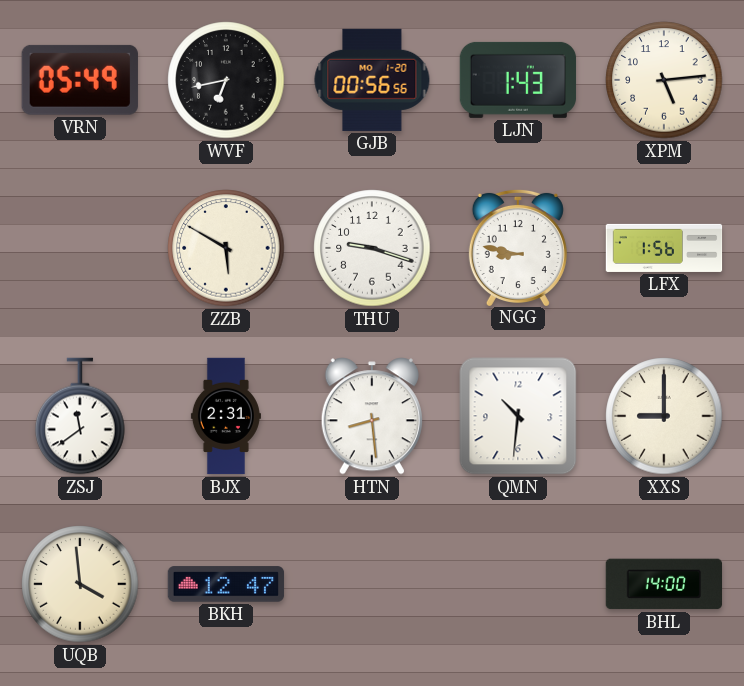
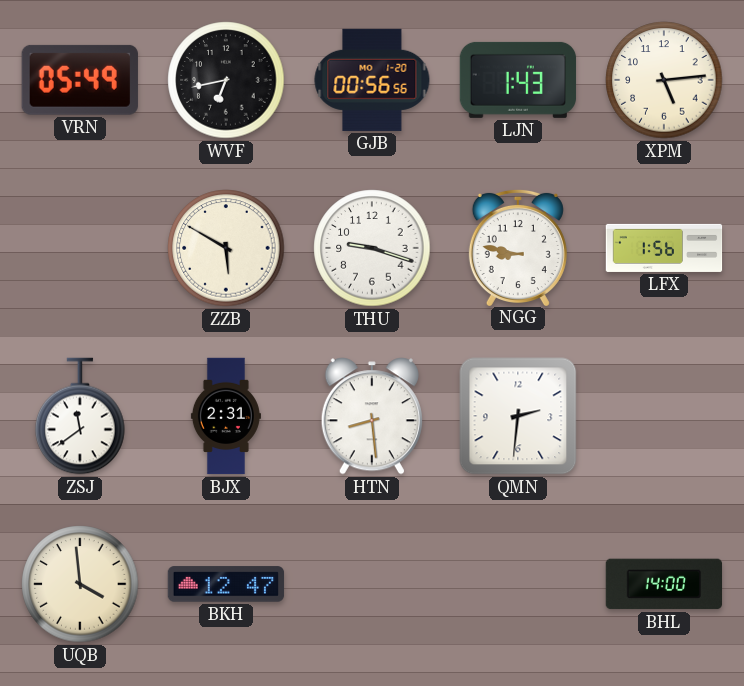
QMN: 10:31 -> 2:31
XXS: 9:00 -> none
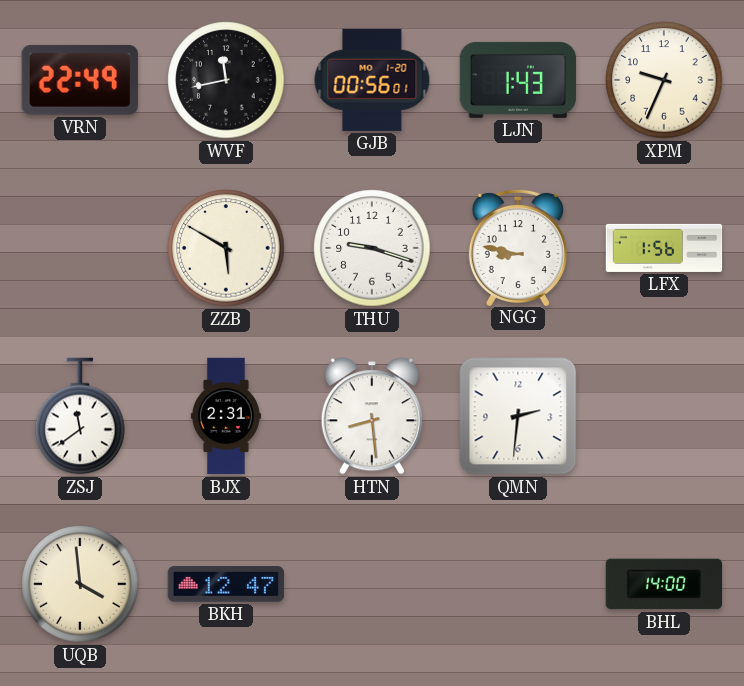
VRN: 05:49 -> 22:49
WVF: 6:43 -> 11:43
GJB: 00:56:56 -> 00:56:01
XPM: 5:14 -> 9:34
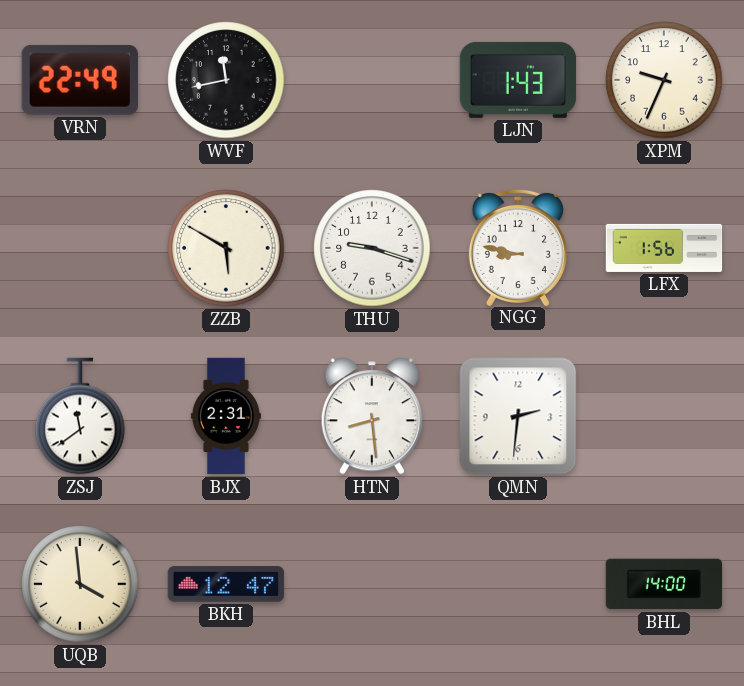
GJB: 00:56 -> none
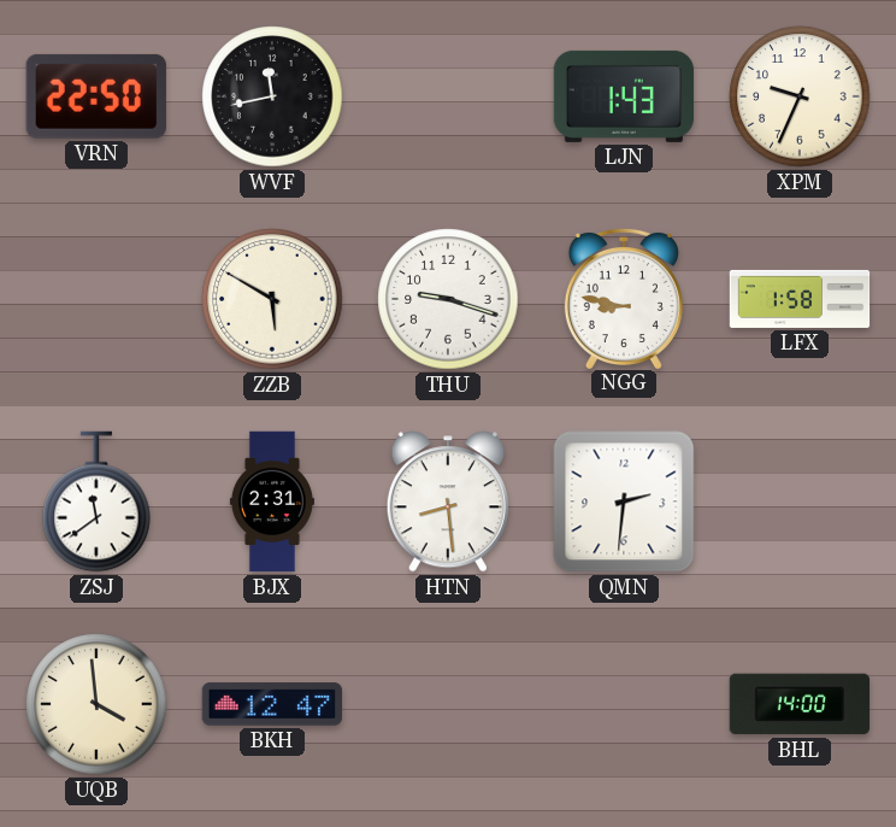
VRN: 22:49 -> 22:50
LFX: 1:56 -> 1:58
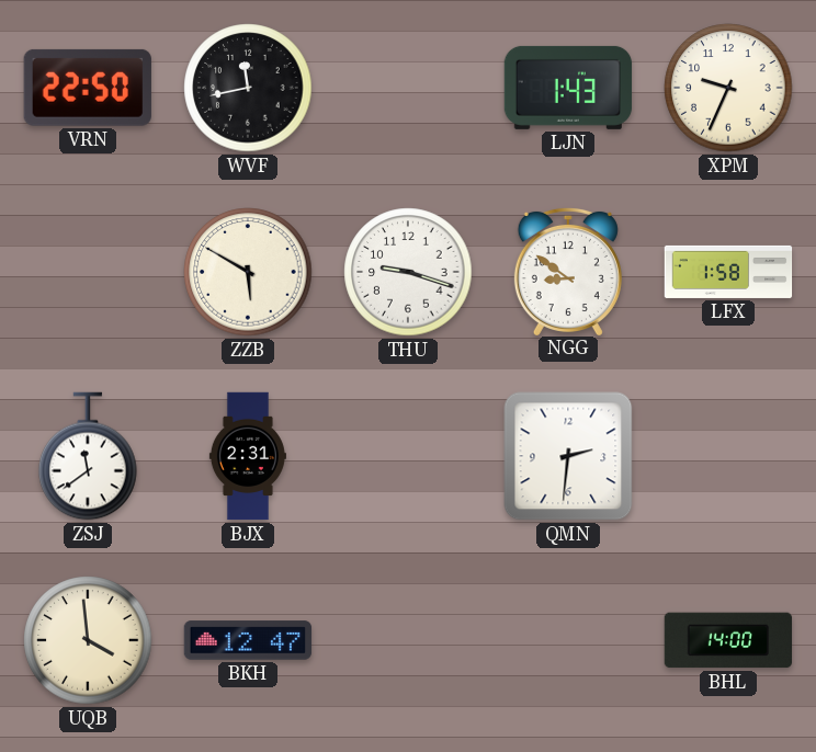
NGG: 8:47 -> 8:51
HTN: 8:29 -> none
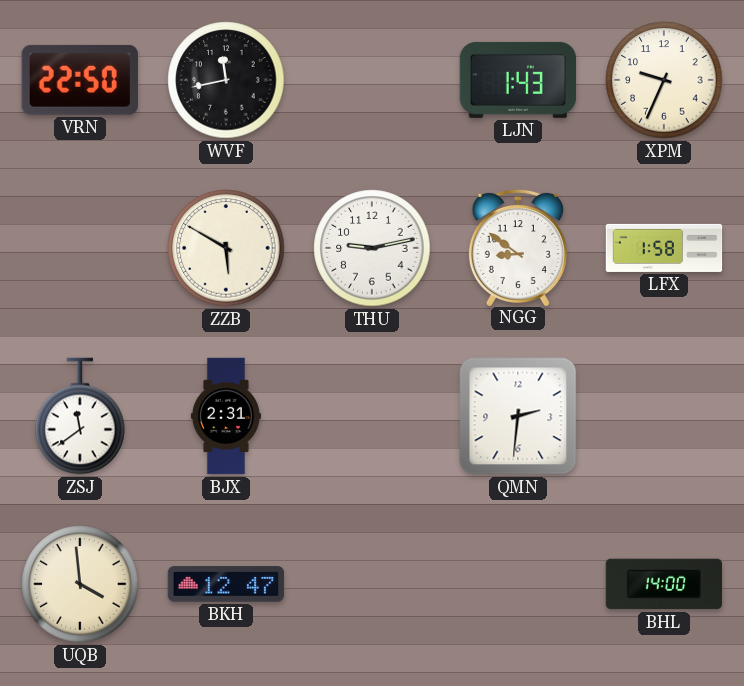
THU: 9:18 -> 9:13
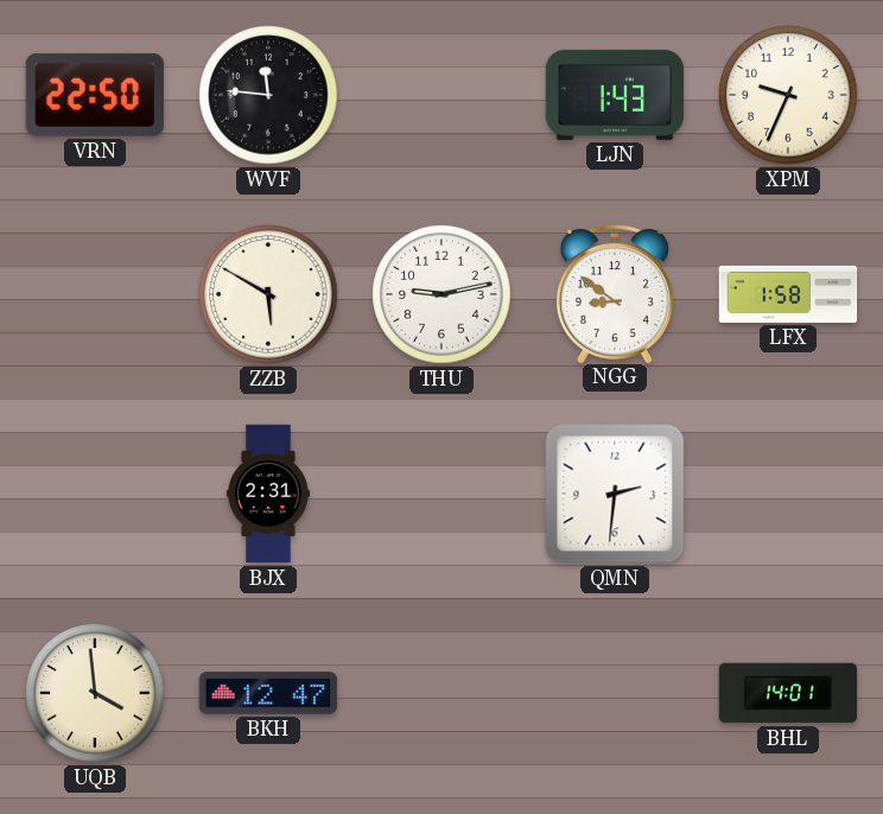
WVF: 11:43 -> 11:46
ZSJ: 11:39 -> none
BHL: 14:00 -> 14:01
